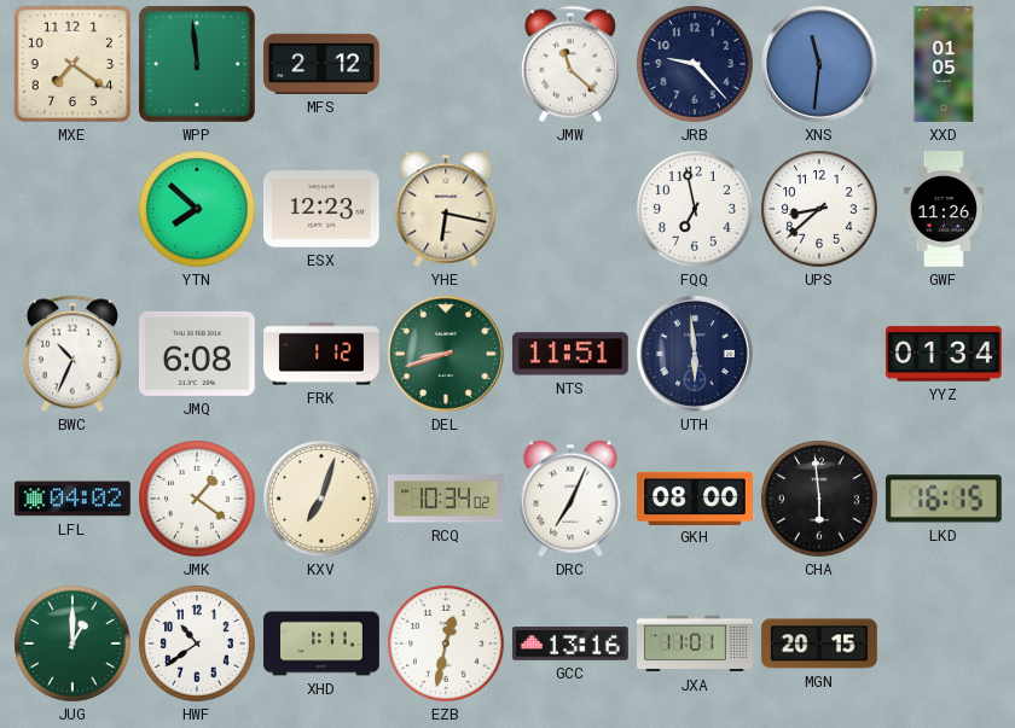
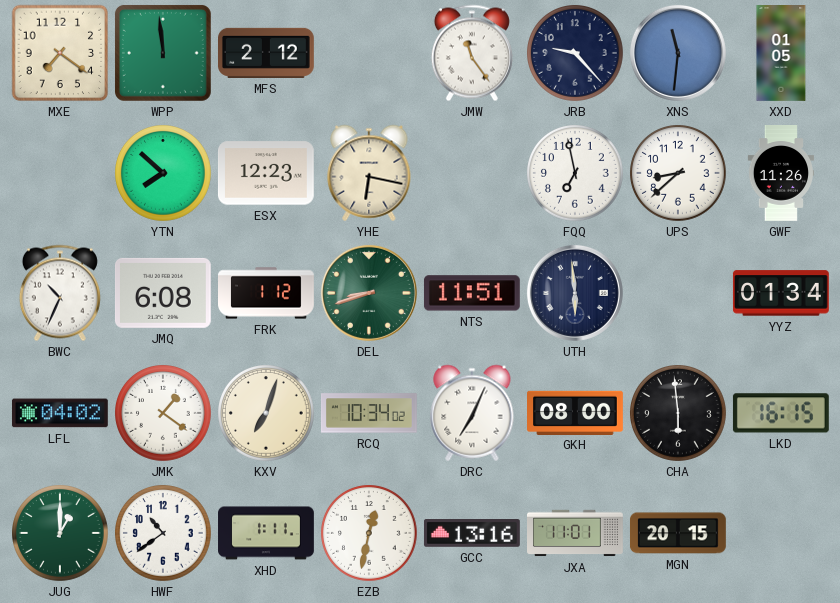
JMW: 11:22 -> 11:24
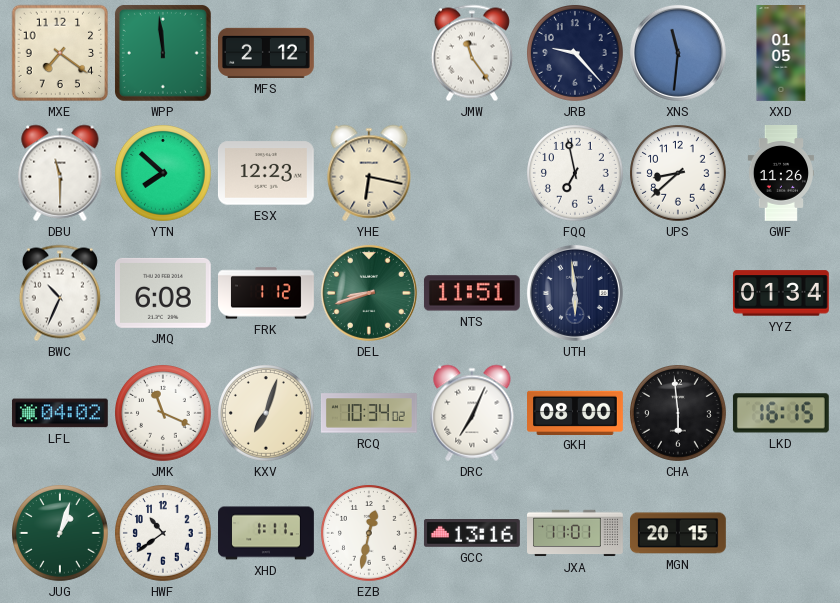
DBU: none -> 11:30
JMK: 1:21 -> 11:19
JUG: 1:00 -> 1:03
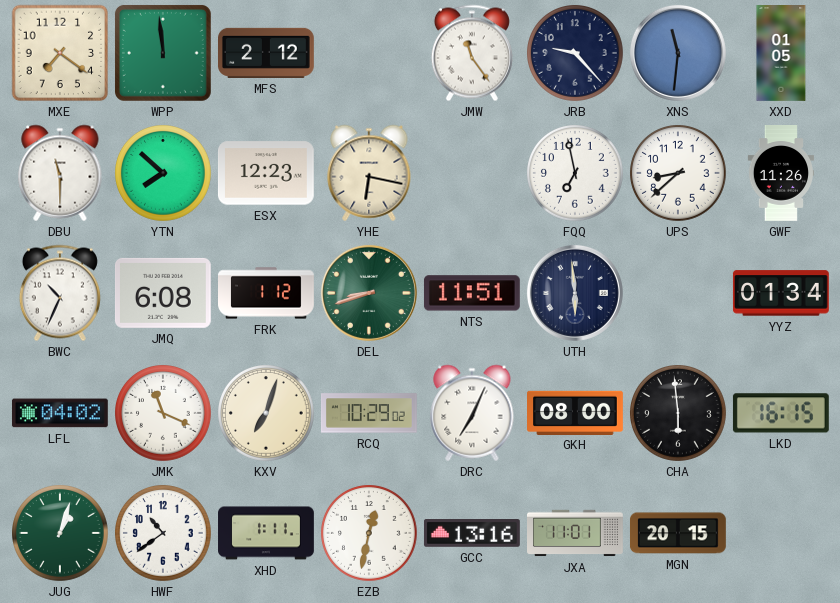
RCQ: 10:34 -> 10:29
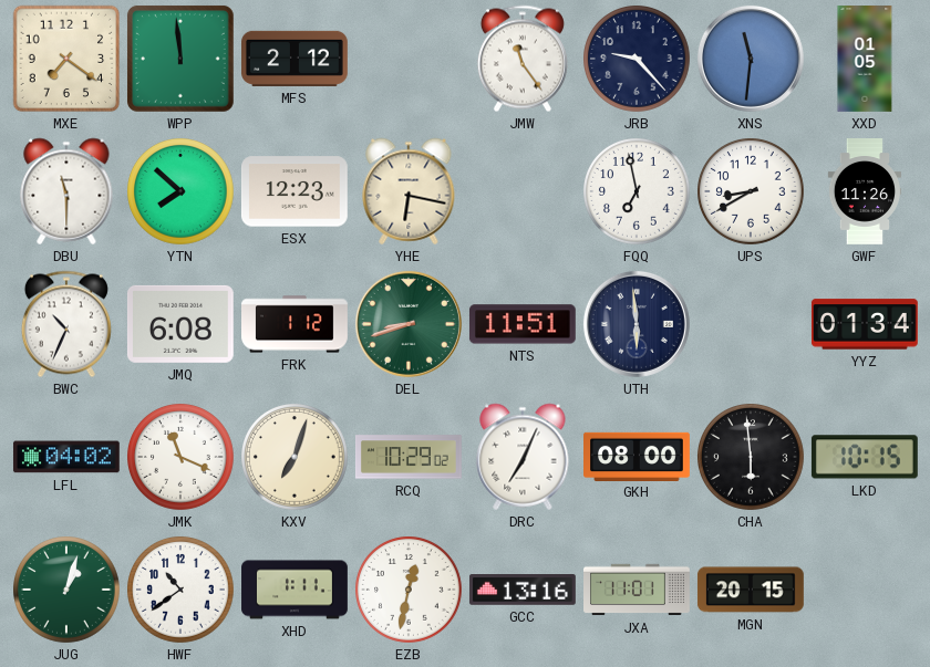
UPS: 8:38 -> 8:40
LKD: 16:15 -> 10:15
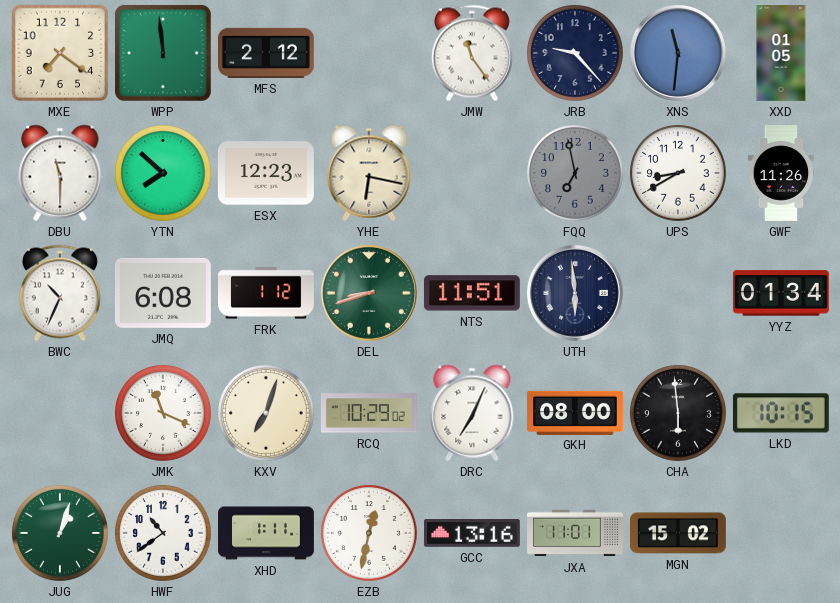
FQQ dial: white -> grey
LFL: 04:02 -> none
MGN: 20:15 -> 15:02
